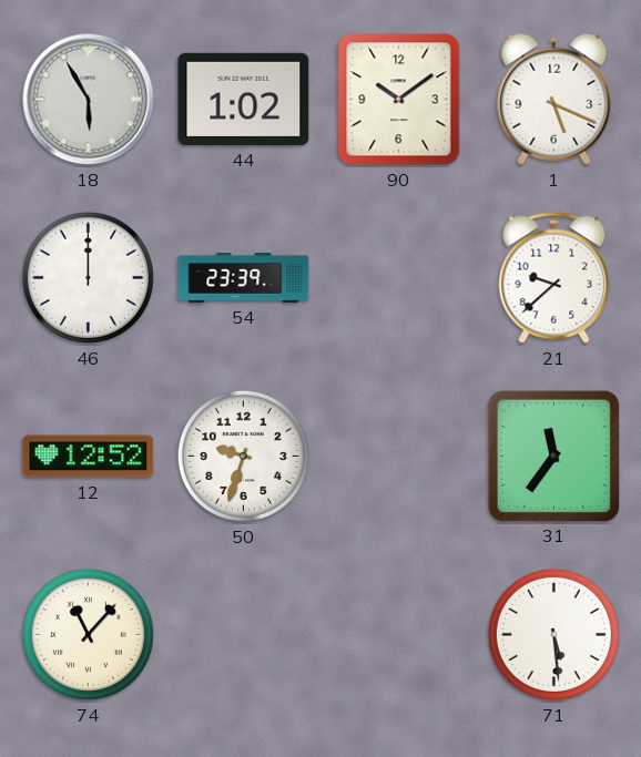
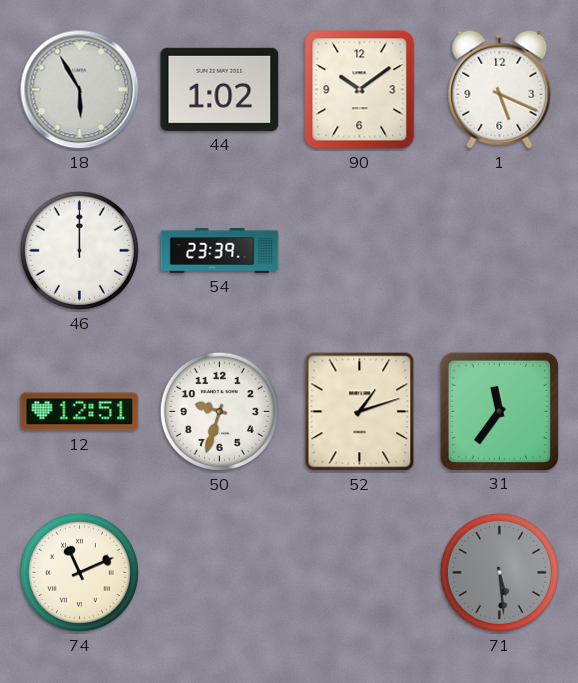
21: 9:38 -> none
12: 12:52 -> 12:51
52: none -> 1:12
74: 11:07 -> 11:11
71 dial: white -> grey
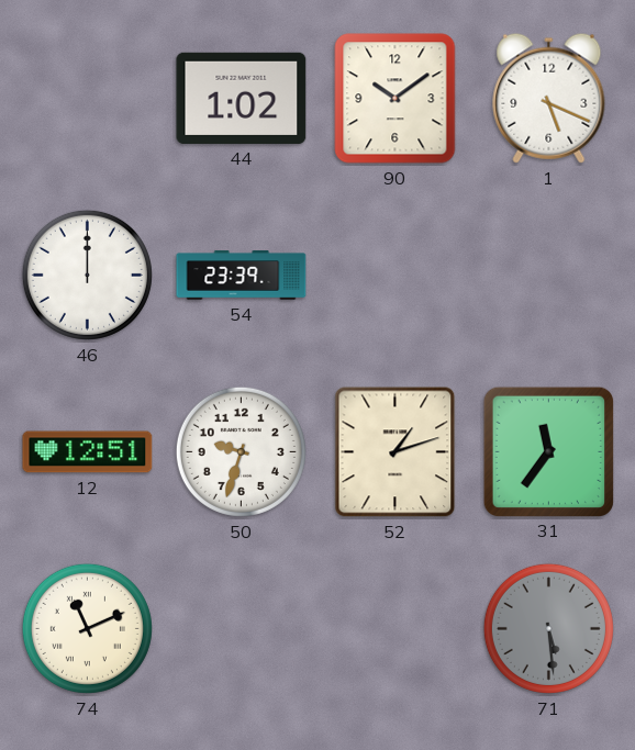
18: 5:55 -> none
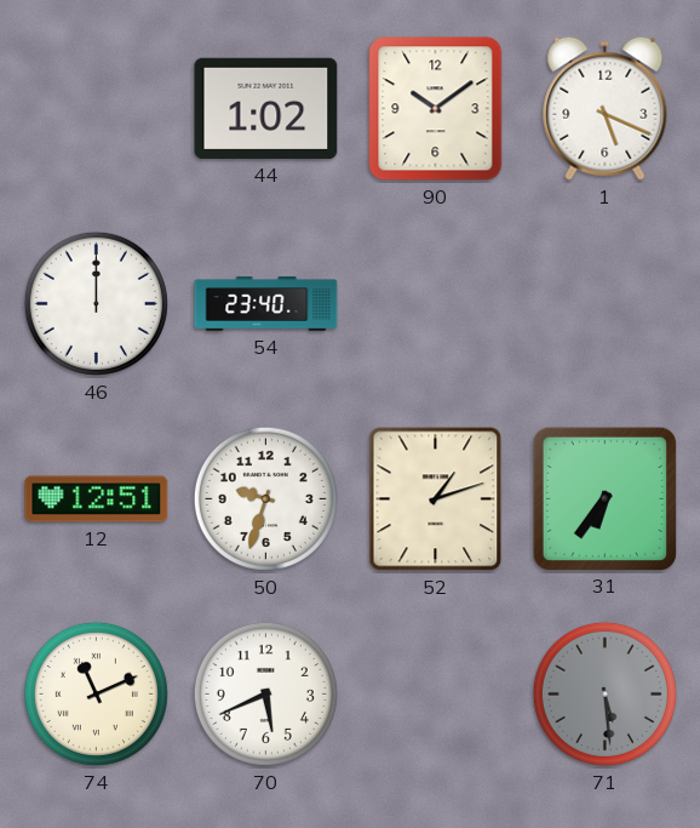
54: 23:39 -> 23:40
31: 11:36 -> 6:36
70: none -> 5:41
